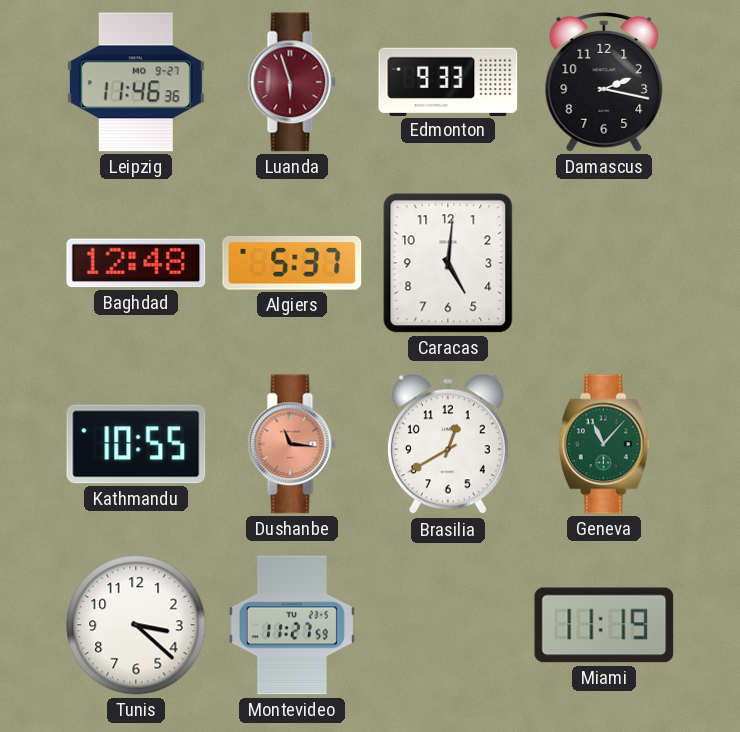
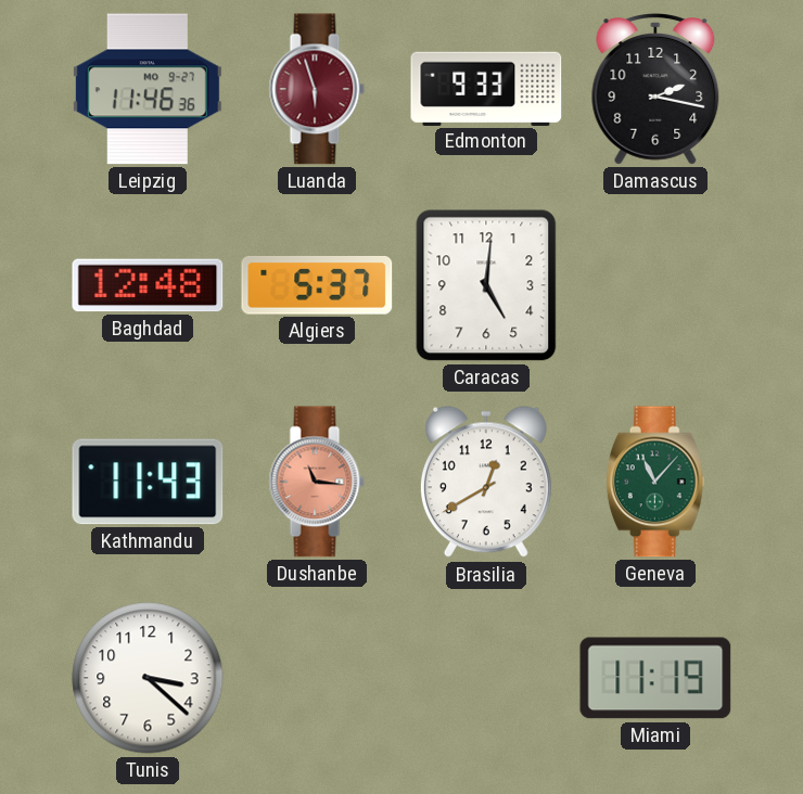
Kathmandu: 10:55 -> 11:43
Montevideo: 11:27 -> none
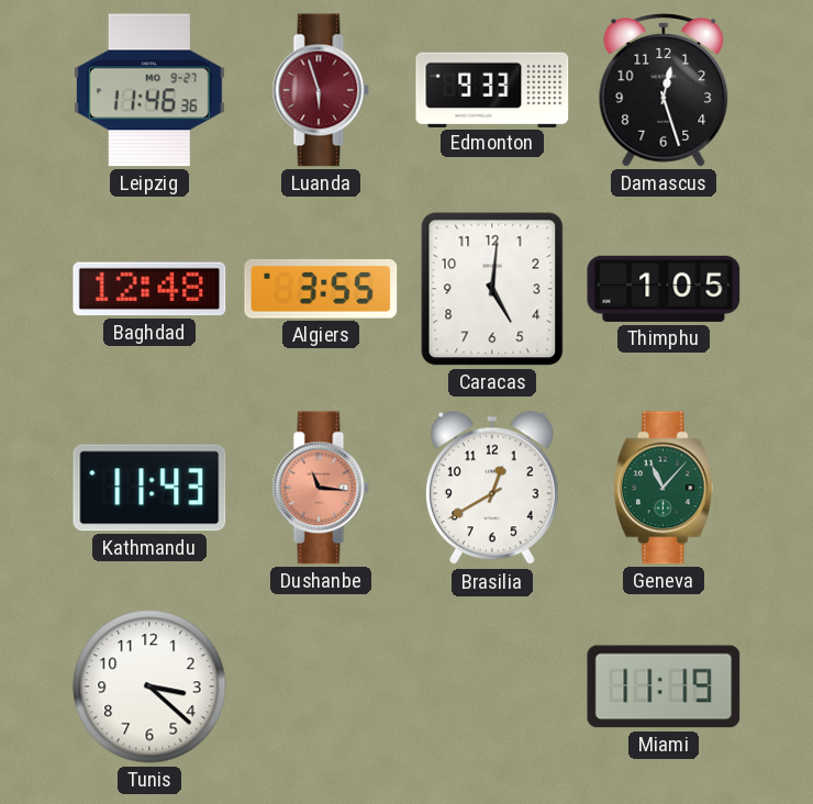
Damascus: 2:17 -> 12:27
Algiers: 5:37 -> 3:55
Thimphu: none -> 1:05
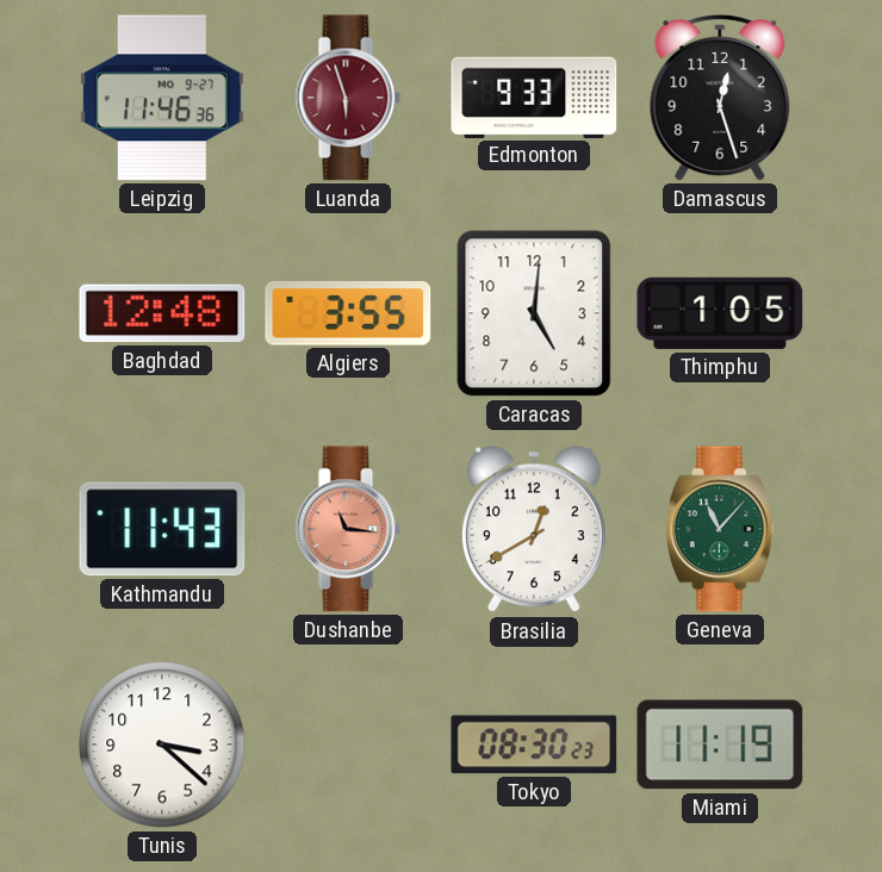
Tokyo: none -> 08:30
